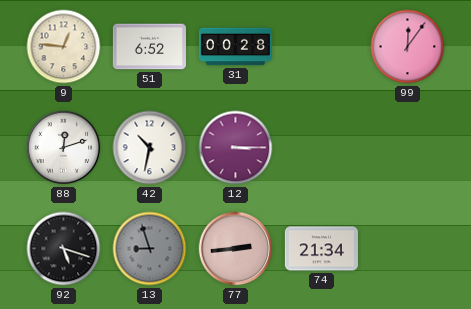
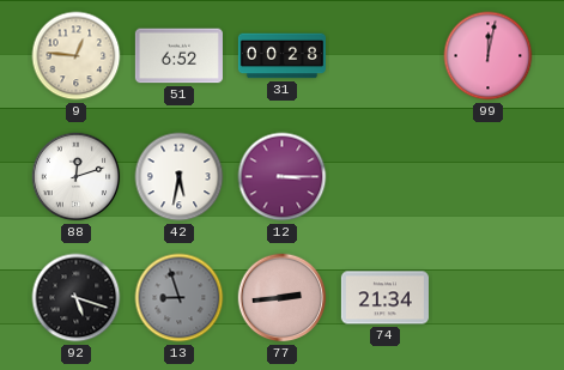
99: 12:06 -> 12:02
42: 10:32 -> 5:32
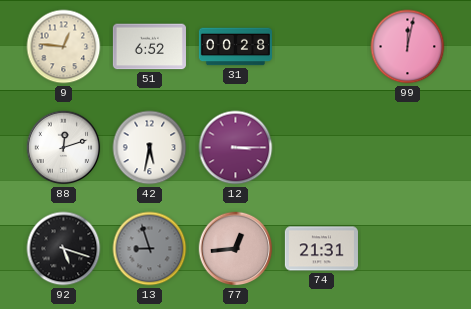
77: 2:44 -> 12:44
74: 21:34 -> 21:31
